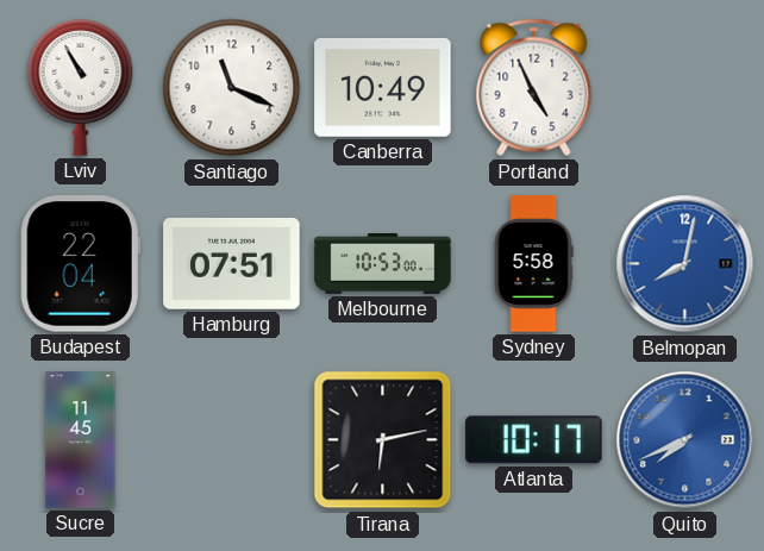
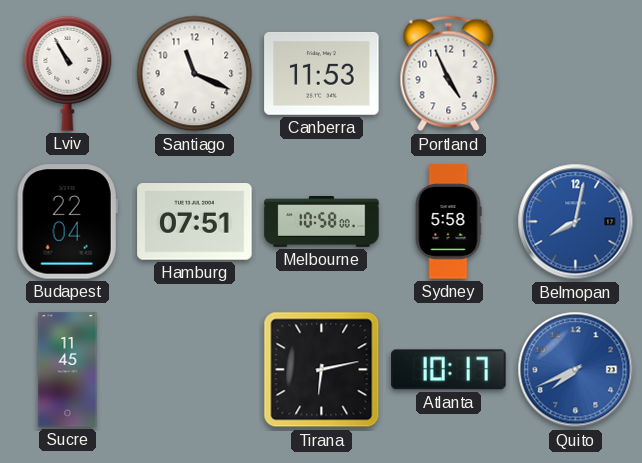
Canberra: 10:49 -> 11:53
Melbourne: 10:53 -> 10:58
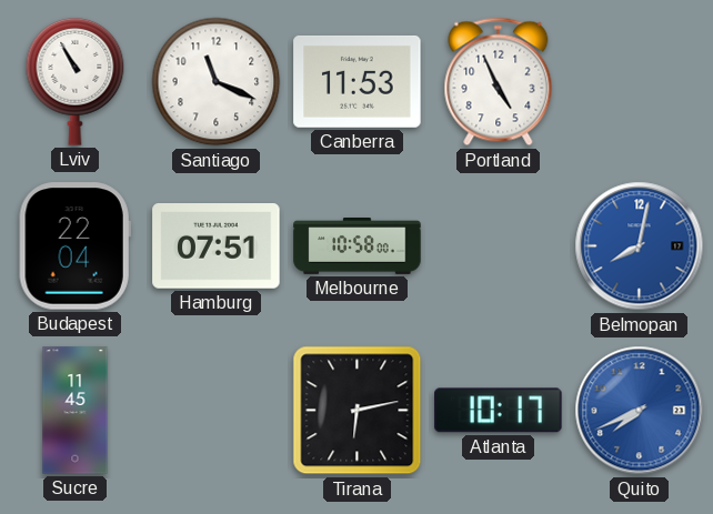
Sydney: 5:58 -> none
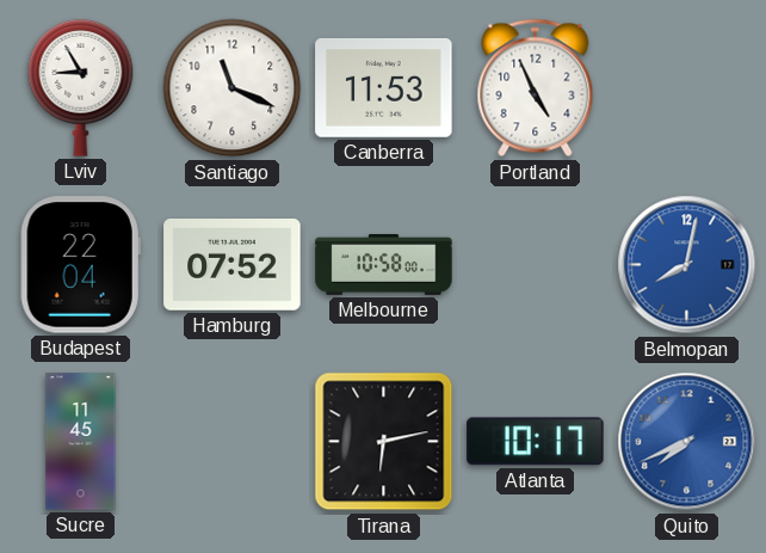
Lviv: 10:55 -> 8:55
Hamburg: 07:51 -> 07:52
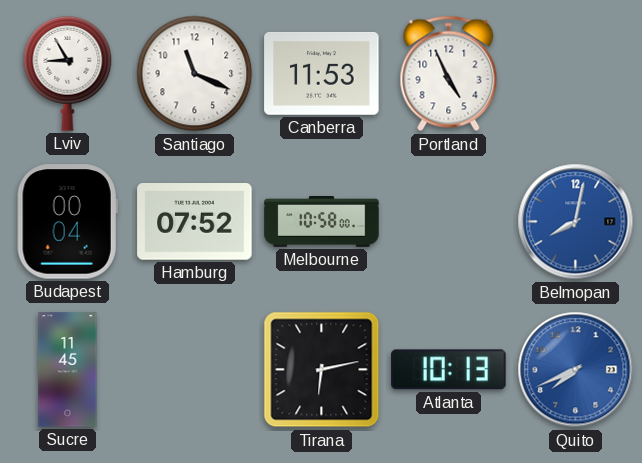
Budapest: 22:04 -> 00:04
Atlanta: 10:17 -> 10:13
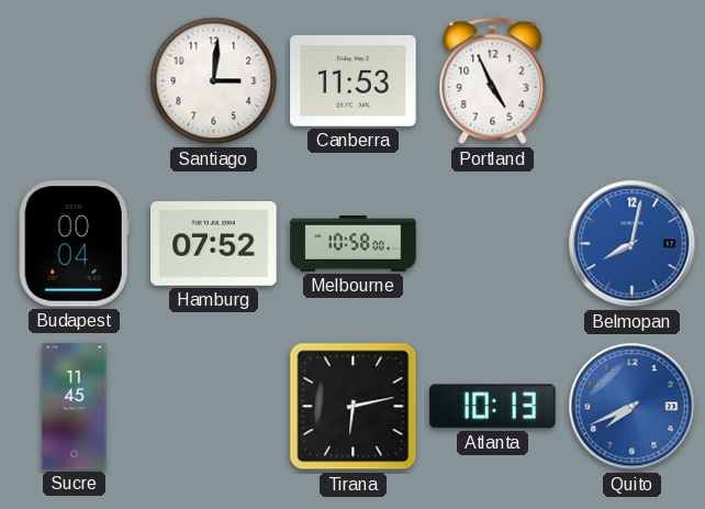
Lviv: 8:55 -> none
Santiago: 11:19 -> 3:01
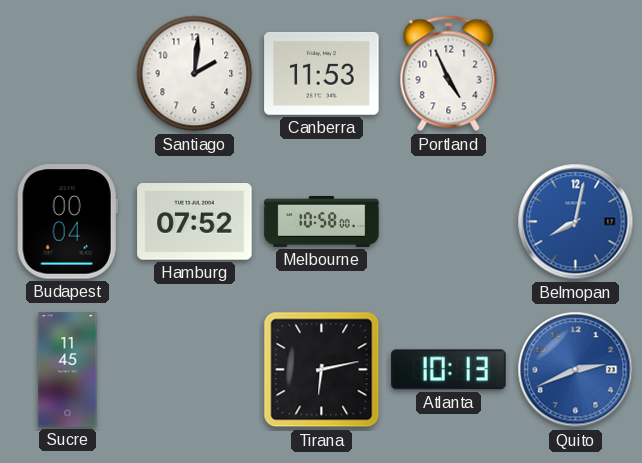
Santiago: 3:01 -> 2:01
Quito: 7:41 -> 2:41
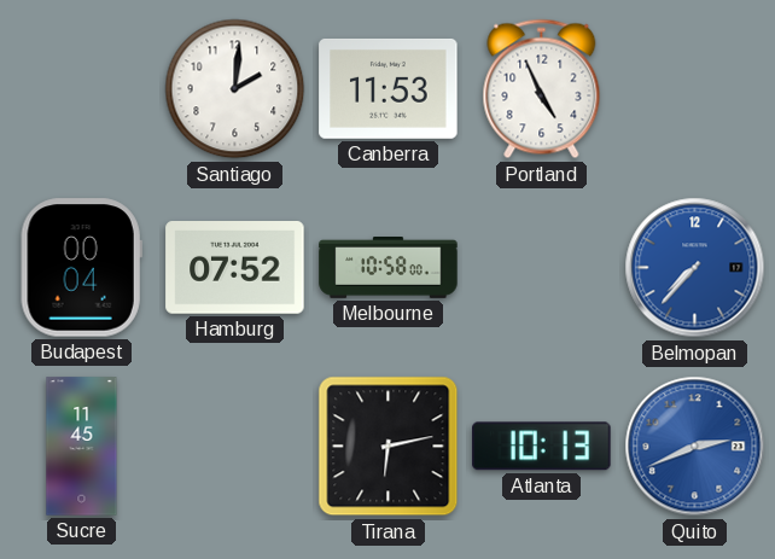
Belmopan: 8:02 -> 7:37
